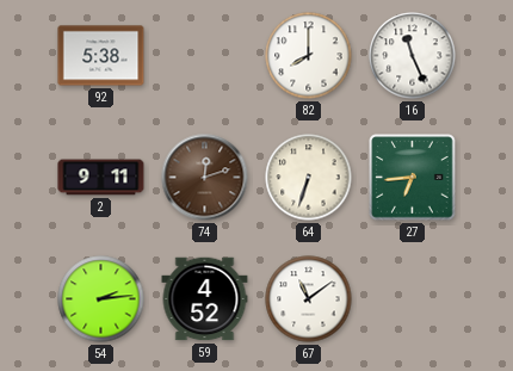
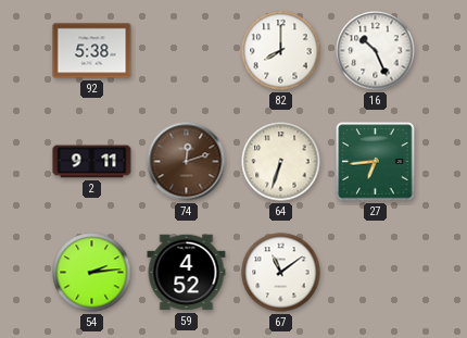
16: 11:26 -> 10:26
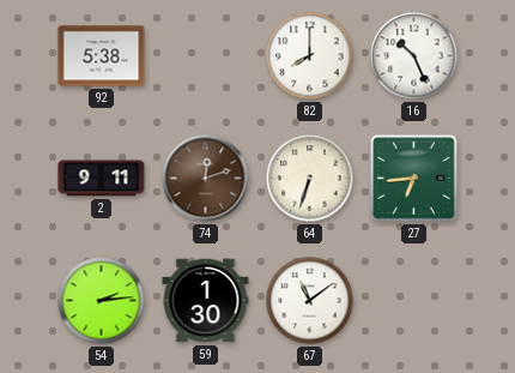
59: 4:52 -> 1:30
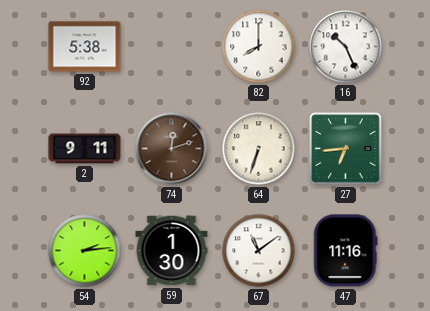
47: none -> 11:16
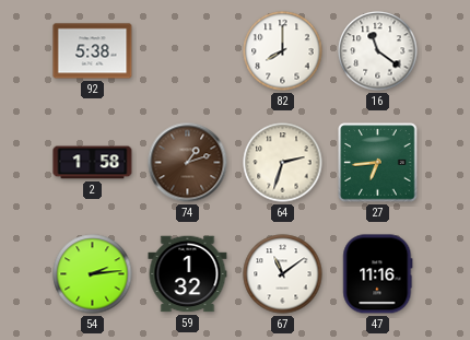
16: 10:26 -> 11:21
2: 9:11 -> 1:58
74: 12:12 -> 1:12
64: 6:33 -> 2:33
59: 1:30 -> 1:32
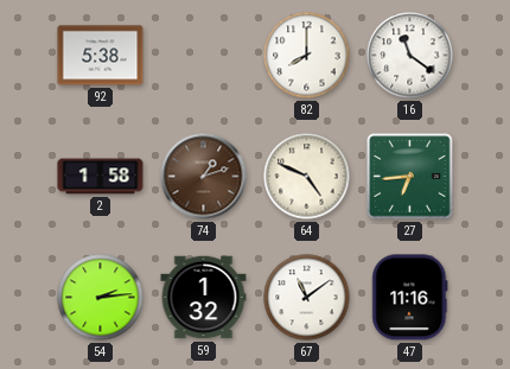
64: 2:33 -> 4:49
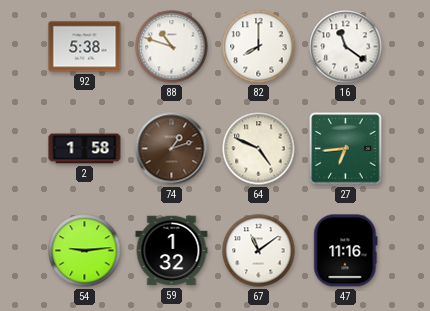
88: none -> 10:48
54: 2:14 -> 9:14
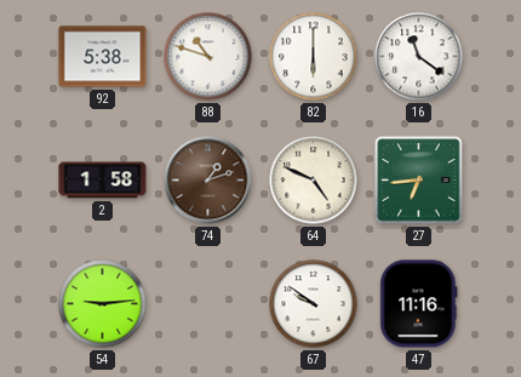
82: 8:00 -> 6:00
59: 1:32 -> none
67: 11:09 -> 9:51
